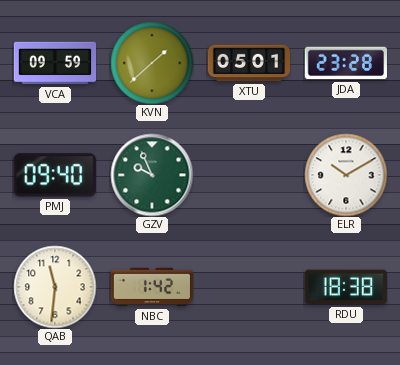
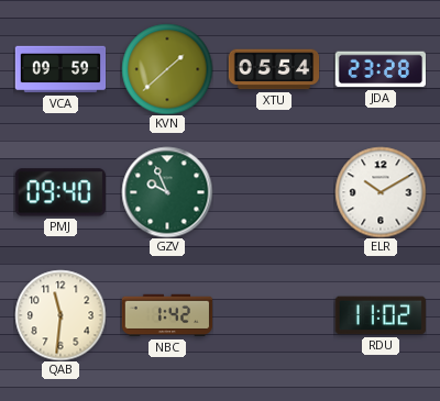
XTU: 05:01 -> 05:54
RDU: 18:38 -> 11:02
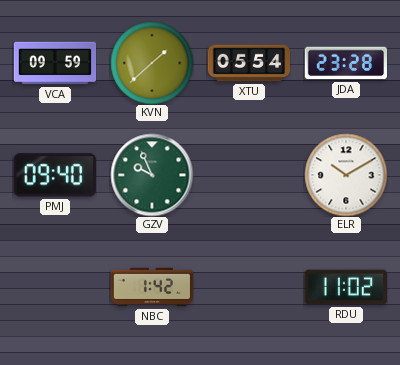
QAB: 11:31 -> none
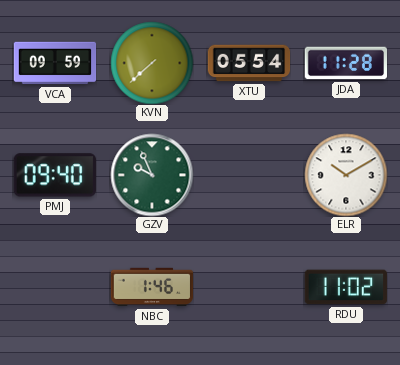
KVN: 1:38 -> 7:38
JDA: 23:28 -> 11:28
NBC: 1:42 -> 1:46
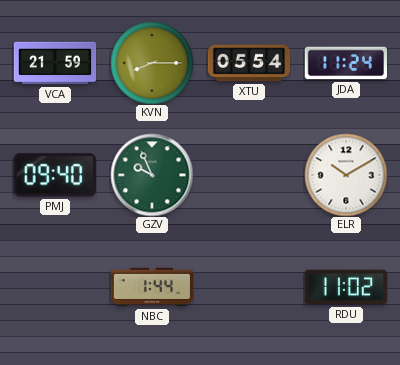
VCA: 09:59 -> 21:59
KVN: 7:38 -> 8:15
JDA: 11:28 -> 11:24
NBC: 1:46 -> 1:44
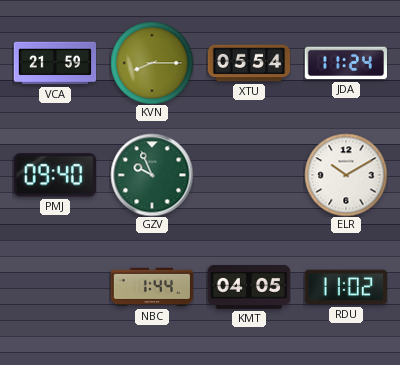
KMT: none -> 04:05
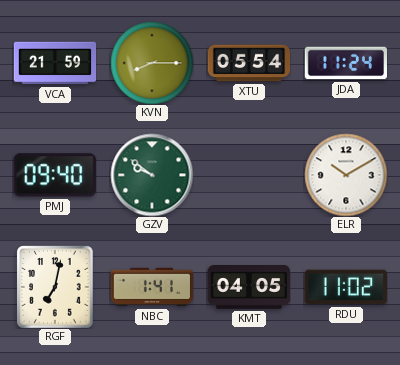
GZV: 9:56 -> 9:51
RGF: none -> 7:02
NBC: 1:44 -> 1:41
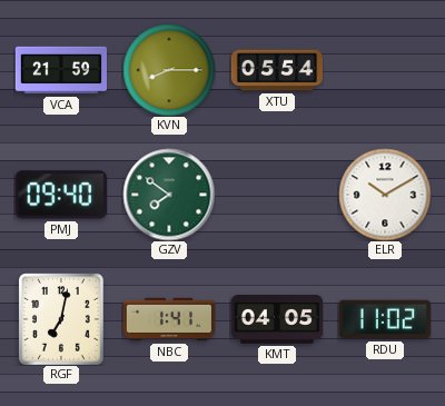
JDA: 11:24 -> none
GZV: 9:51 -> 7:51
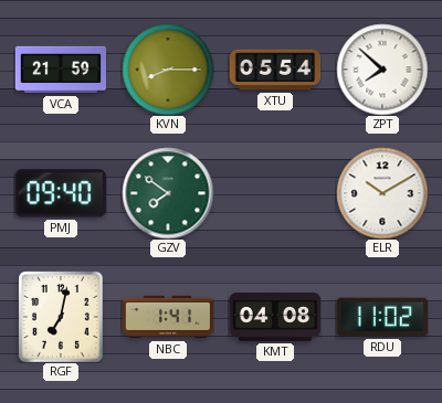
ZPT: none -> 7:52
KMT: 04:05 -> 04:08
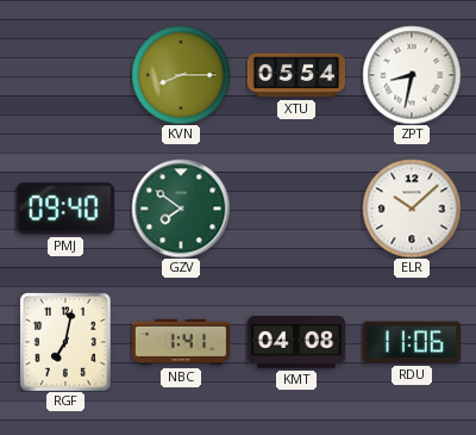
VCA: 21:59 -> none
ZPT: 7:52 -> 8:32
ELR: 10:10 -> 10:08
RDU: 11:02 -> 11:06
